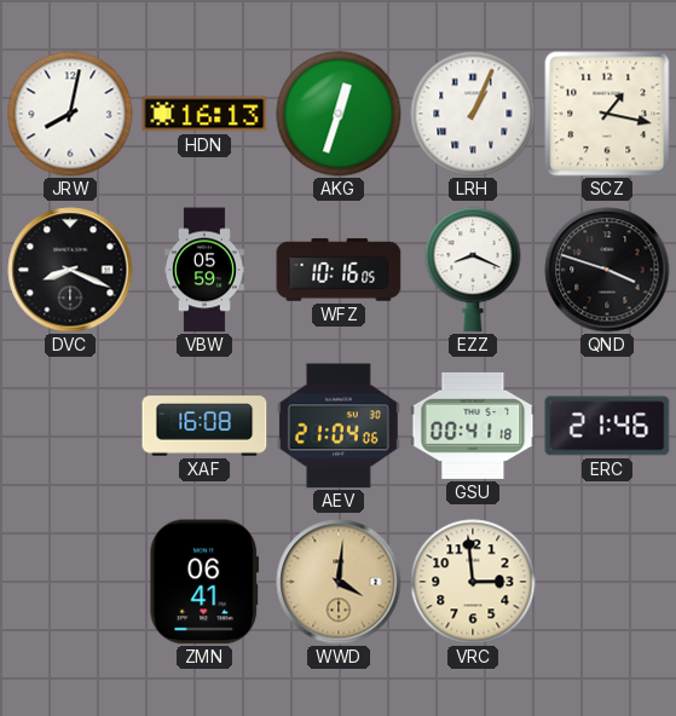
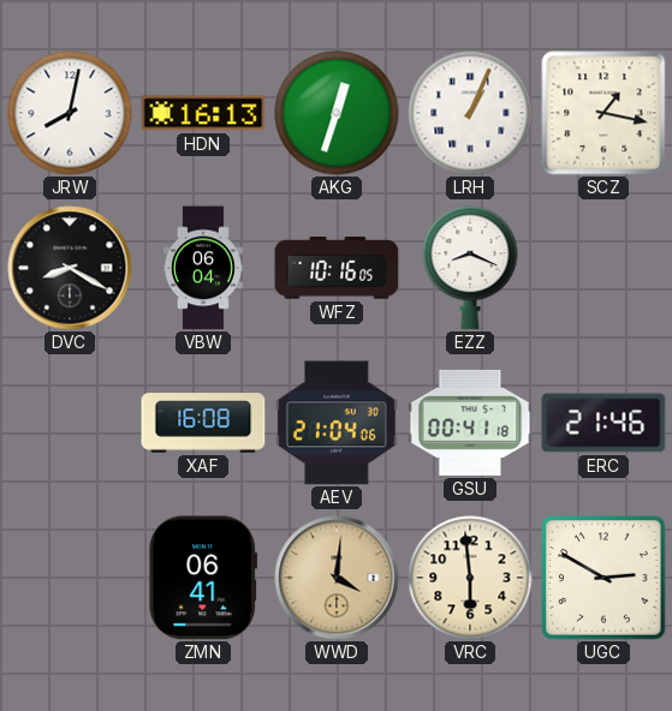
DVC: 8:19 -> 8:20
VBW: 05:59 -> 06:04
QND: 3:48 -> none
VRC: 2:59 -> 5:59
UGC: none -> 2:50
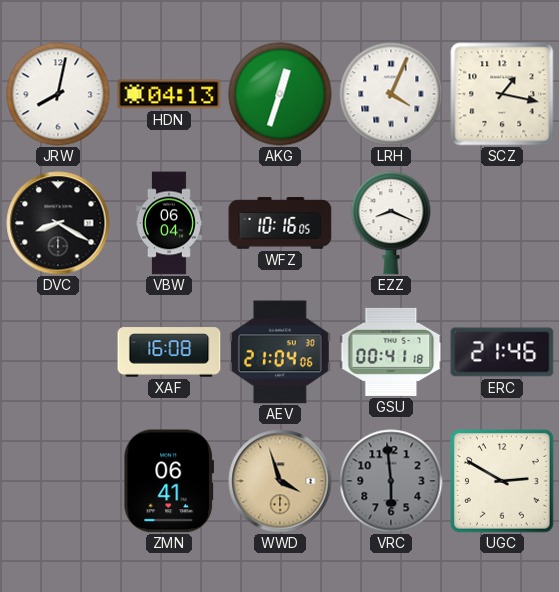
HDN: 16:13 -> 04:13
LRH: 1:04 -> 4:04
WWD: 4:01 -> 3:57
VRC dial: cream -> grey
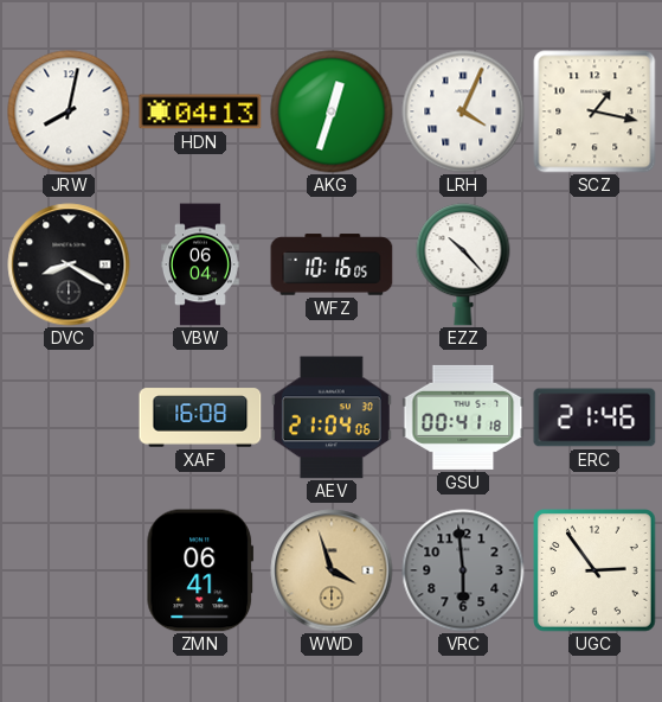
EZZ: 8:19 -> 10:23
UGC: 2:50 -> 2:54
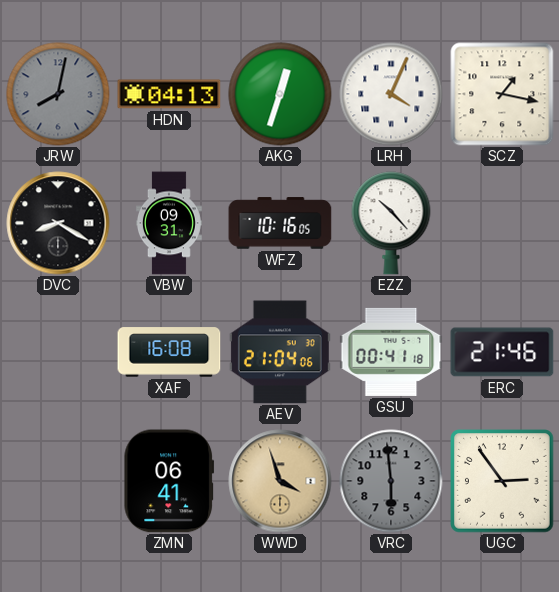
JRW dial: white -> grey
VBW: 06:04 -> 09:31
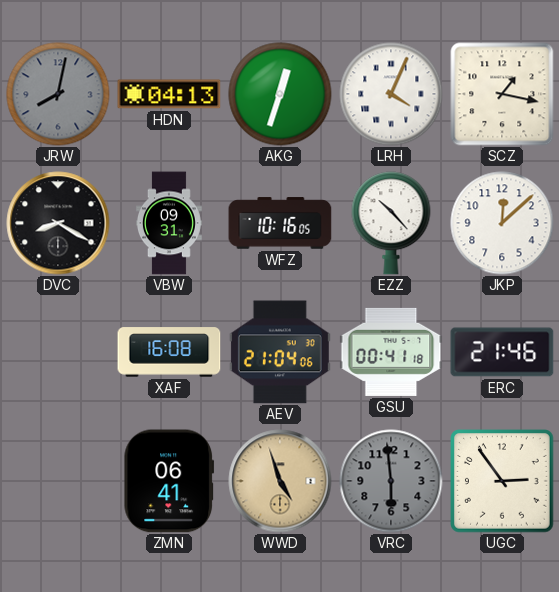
JKP: none -> 12:08
WWD: 3:57 -> 4:57
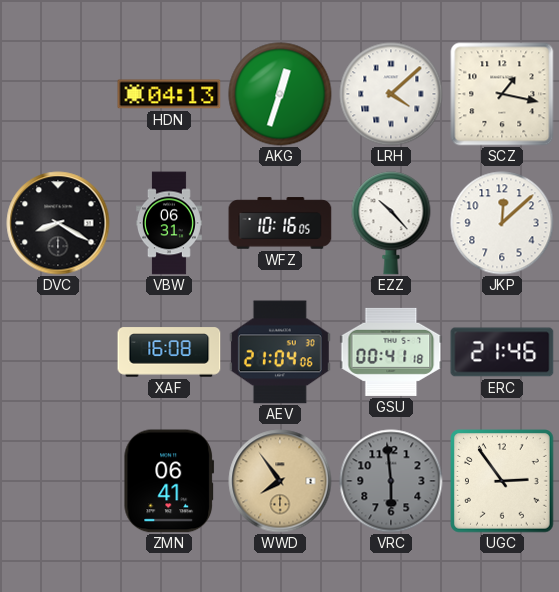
JRW: 8:02 -> none
LRH: 4:04 -> 4:08
VBW: 09:31 -> 06:31
WWD: 4:57 -> 7:54
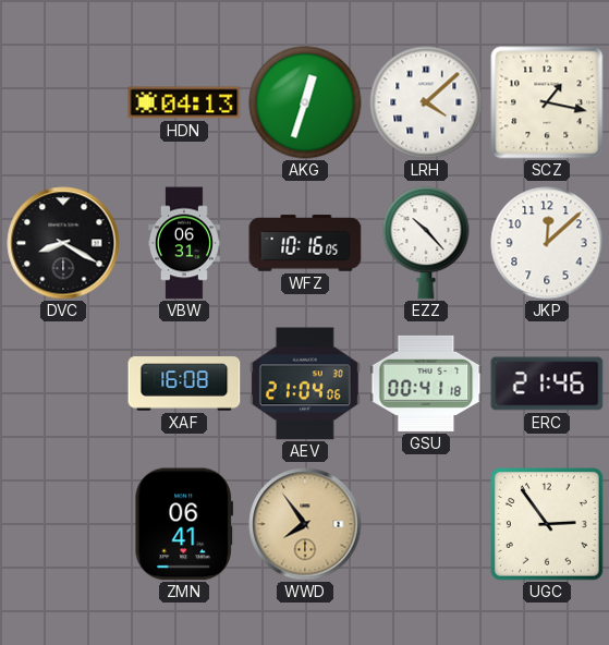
VRC: 5:59 -> none
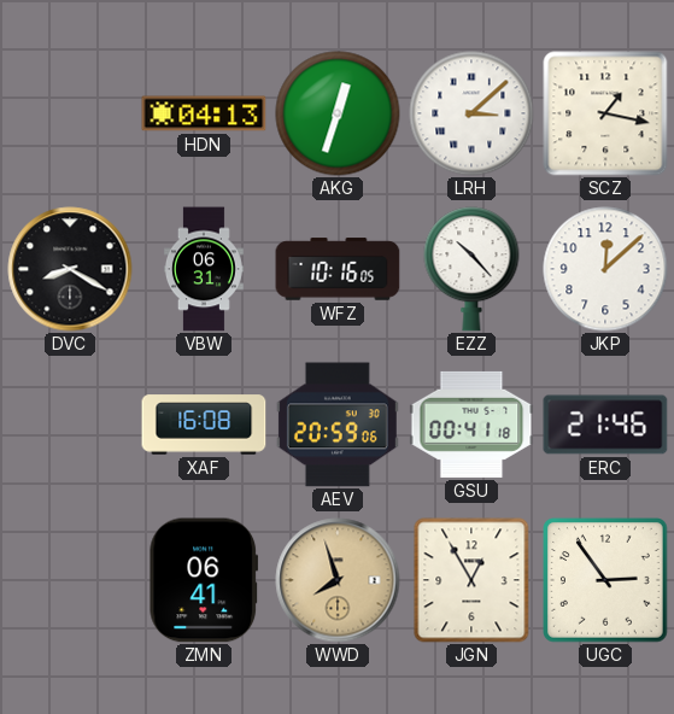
LRH: 4:08 -> 3:08
AEV: 21:04 -> 20:59
WWD: 7:54 -> 7:57
JGN: none -> 12:55
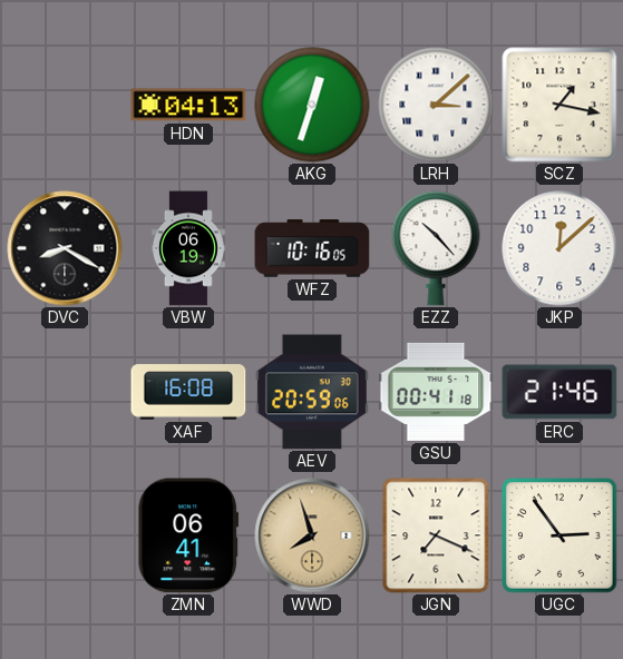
VBW: 06:31 -> 06:19
JGN: 12:55 -> 7:19
